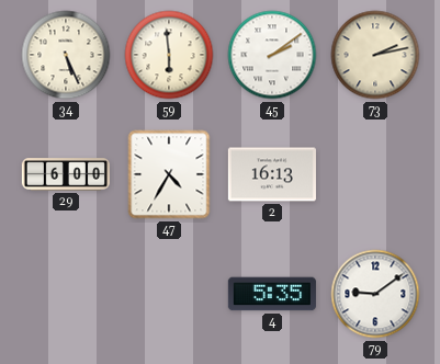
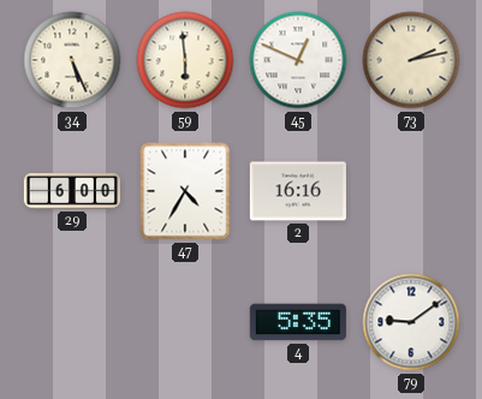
45: 2:09 -> 12:49
2: 16:13 -> 16:16
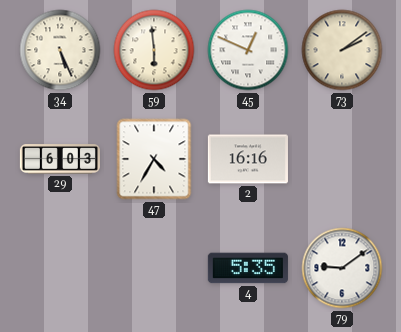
73: 2:13 -> 2:09
29: 6:00 -> 6:03
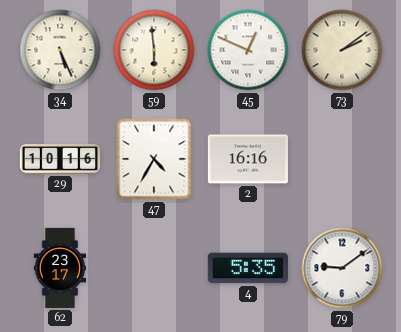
29: 6:03 -> 10:16
62: none -> 23:17
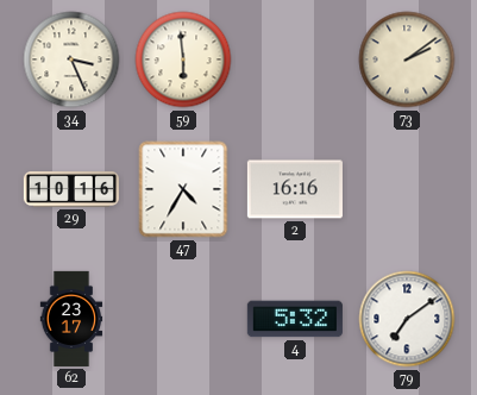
34: 5:26 -> 3:26
45: 12:49 -> none
4: 5:35 -> 5:32
79: 9:09 -> 7:09
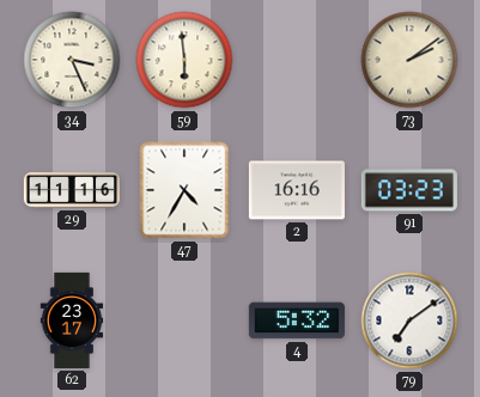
29: 10:16 -> 11:16
91: none -> 03:23
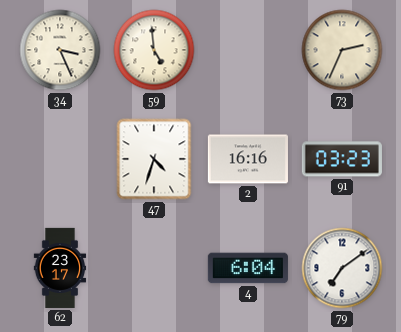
59: 5:59 -> 4:59
73: 2:09 -> 2:34
29: 11:16 -> none
47: 4:35 -> 4:33
4: 5:32 -> 6:04
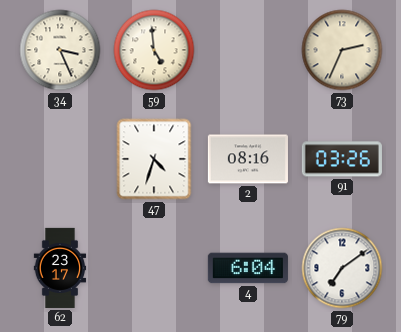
2: 16:16 -> 08:16
91: 03:23 -> 03:26
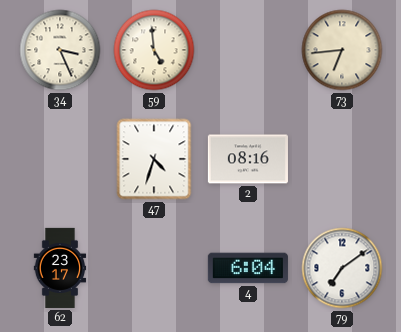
73: 2:34 -> 6:44
91: 03:26 -> none
